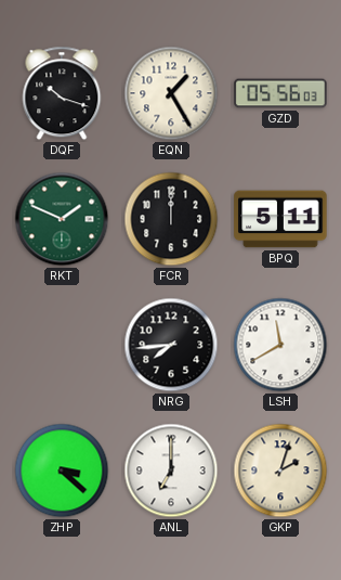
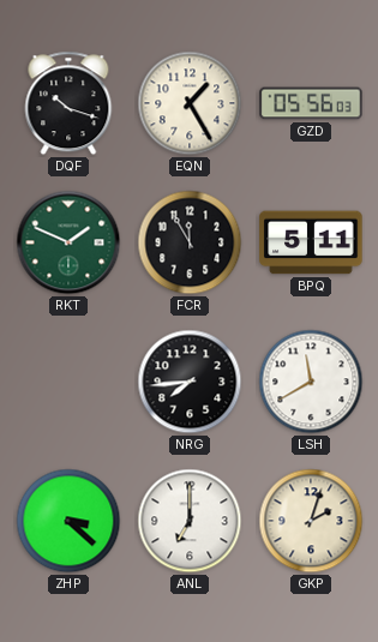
FCR: 12:00 -> 11:55
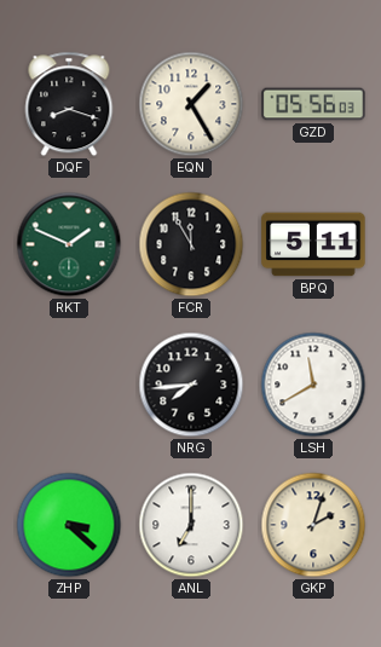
DQF: 10:18 -> 8:18
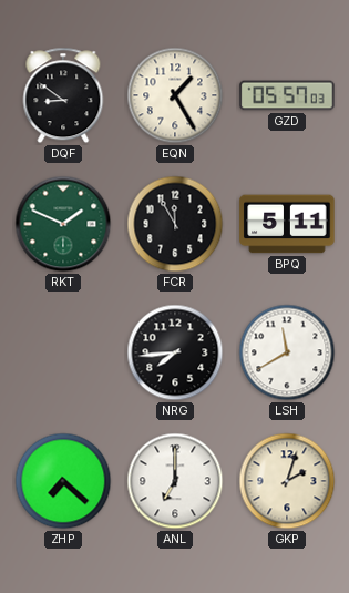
DQF: 8:18 -> 8:51
GZD: 05:56 -> 05:57
ZHP: 3:22 -> 7:22
